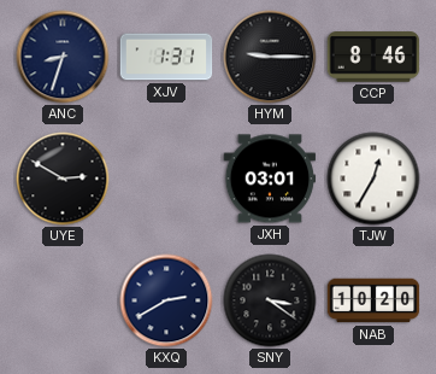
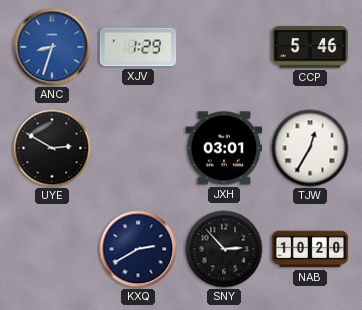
ANC dial: navy -> blue
XJV: 1:31 -> 1:29
HYM: 9:15 -> none
CCP: 8:46 -> 5:46
SNY: 3:21 -> 2:53
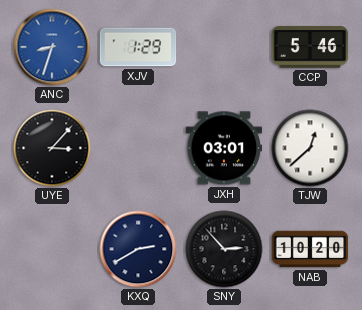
UYE: 2:50 -> 3:07
TJW: 12:35 -> 12:38
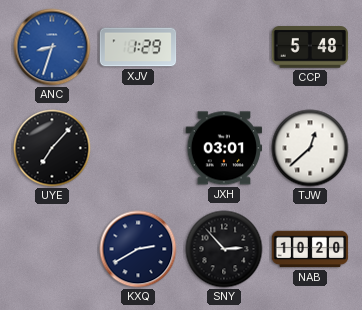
CCP: 5:46 -> 5:48
UYE: 3:07 -> 7:07
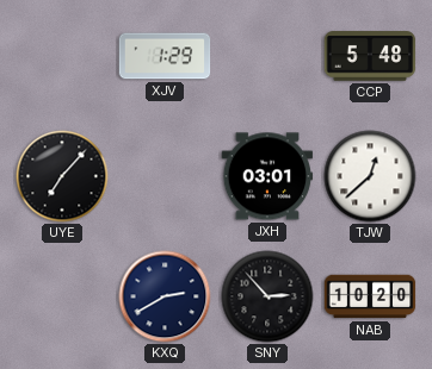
ANC: 8:33 -> none
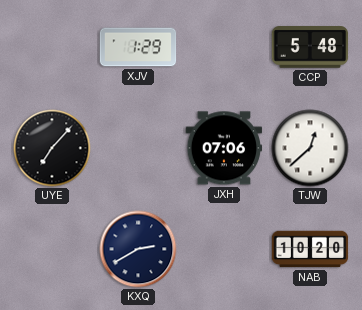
JXH: 03:01 -> 07:06
SNY: 2:53 -> none
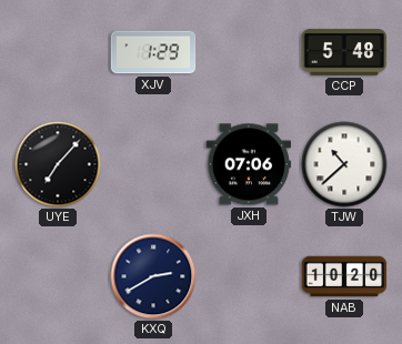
TJW: 12:38 -> 10:38
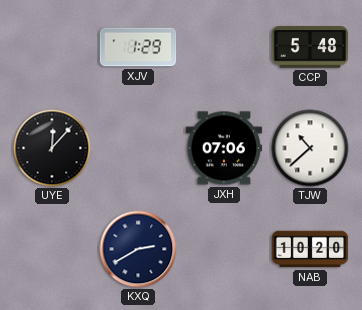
UYE: 7:07 -> 12:07
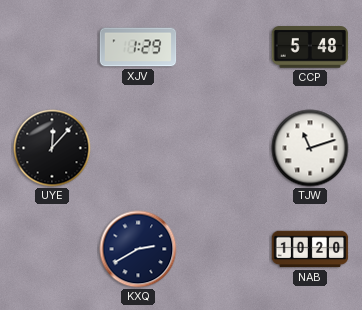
JXH: 07:06 -> none
TJW: 10:38 -> 11:12
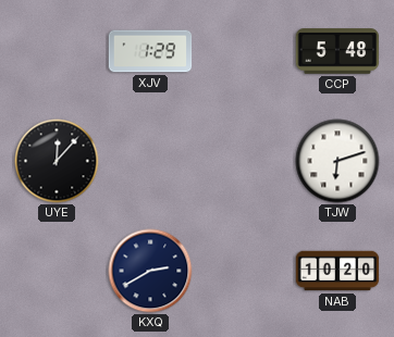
TJW: 11:12 -> 6:12
